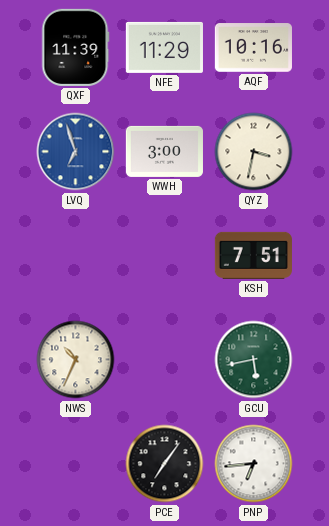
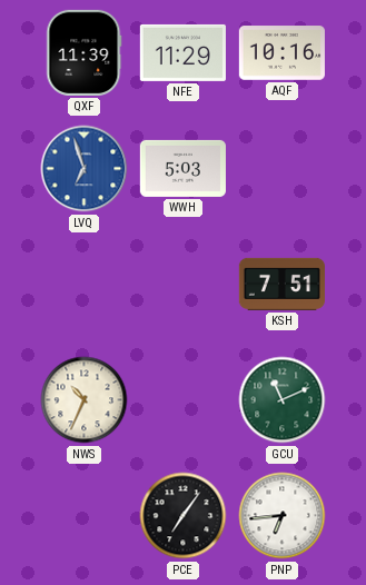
WWH: 3:00 -> 5:03
QYZ: 3:32 -> none
GCU: 5:43 -> 11:11
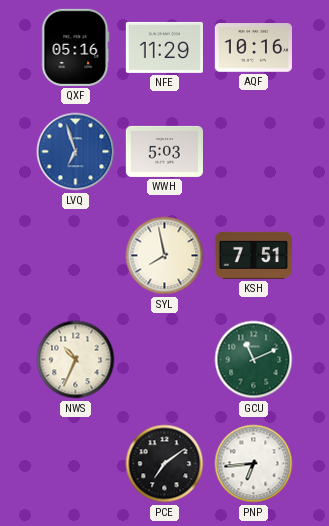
QXF: 11:39 -> 05:16
SYL: none -> 7:58
PCE: 7:06 -> 7:09
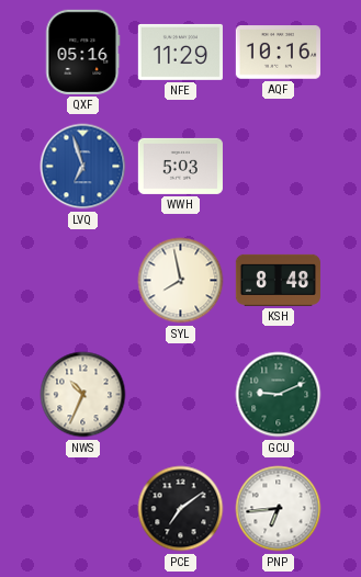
KSH: 7:51 -> 8:48
GCU: 11:11 -> 9:11
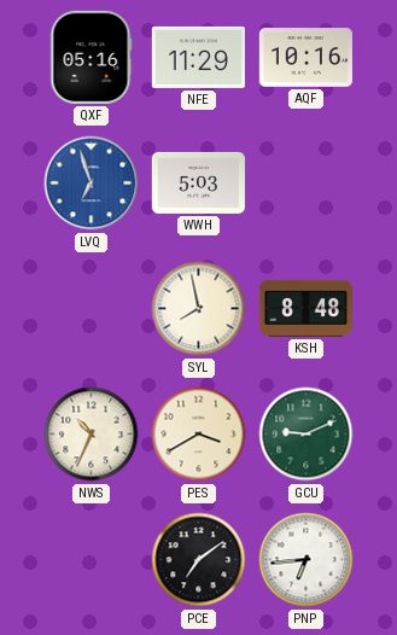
PES: none -> 3:40
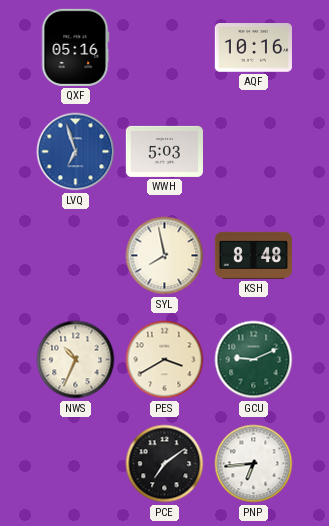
NFE: 11:29 -> none
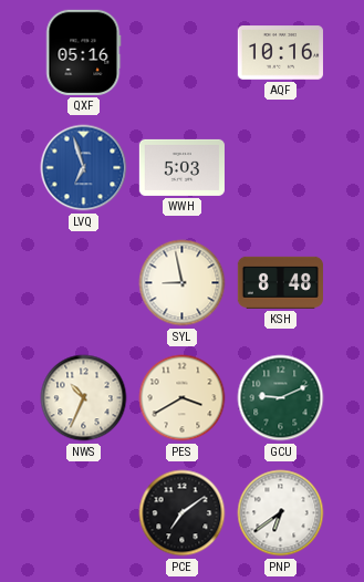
SYL: 7:58 -> 8:58
PNP: 6:44 -> 6:39
